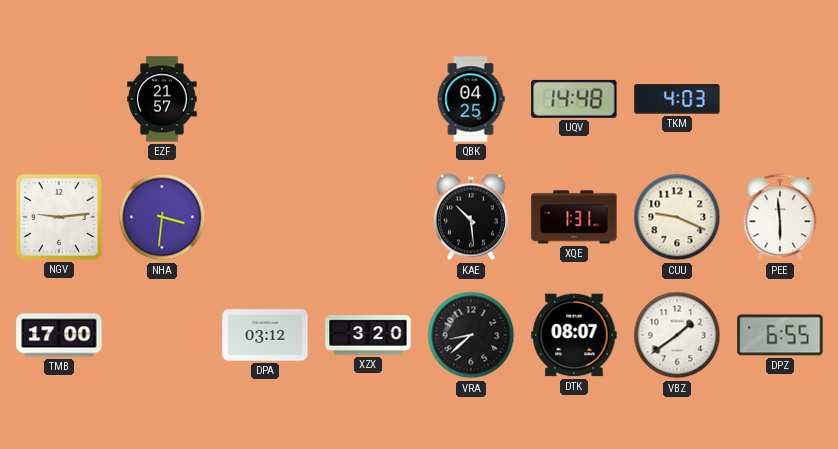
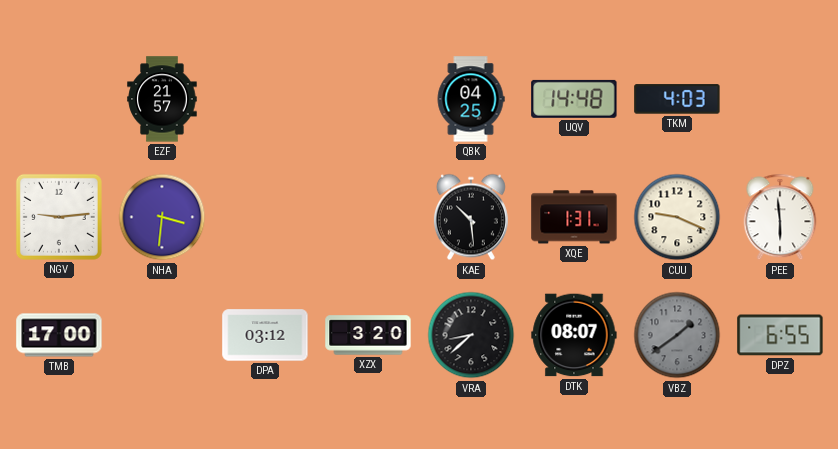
VBZ dial: white -> grey
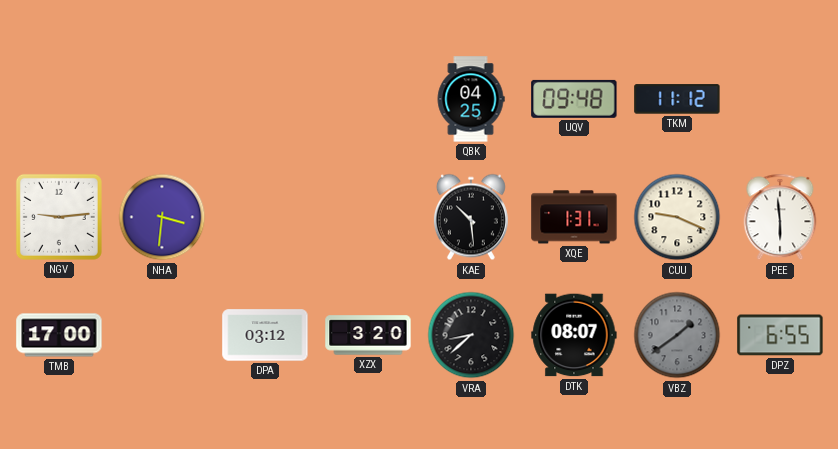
EZF: 21:57 -> none
UQV: 14:48 -> 09:48
TKM: 4:03 -> 11:12
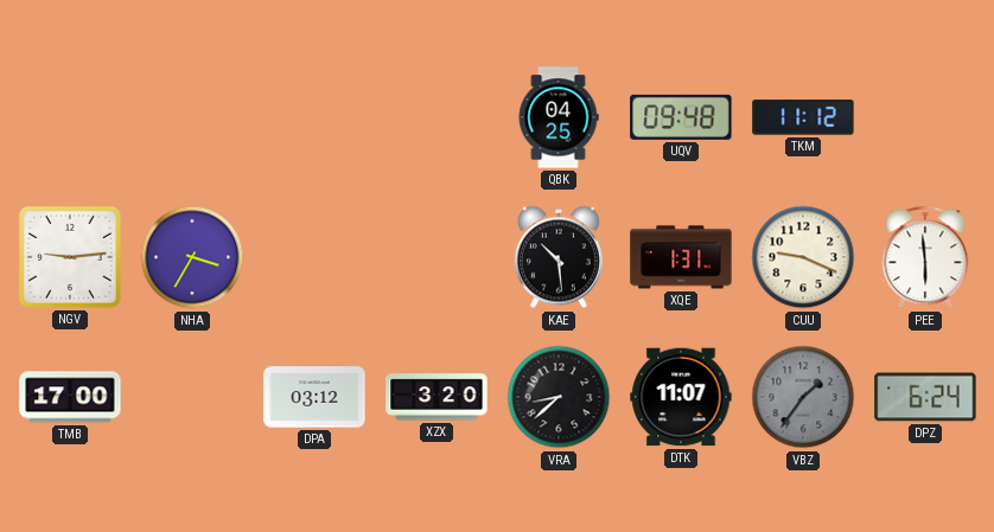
NHA: 3:31 -> 3:35
DTK: 08:07 -> 11:07
VBZ: 1:39 -> 1:36
DPZ: 6:55 -> 6:24
